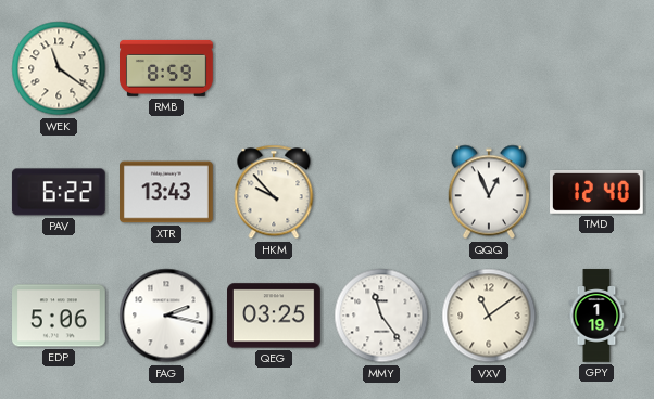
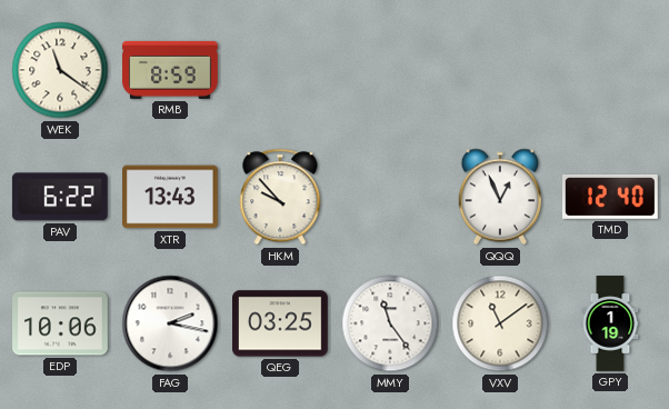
EDP: 5:06 -> 10:06
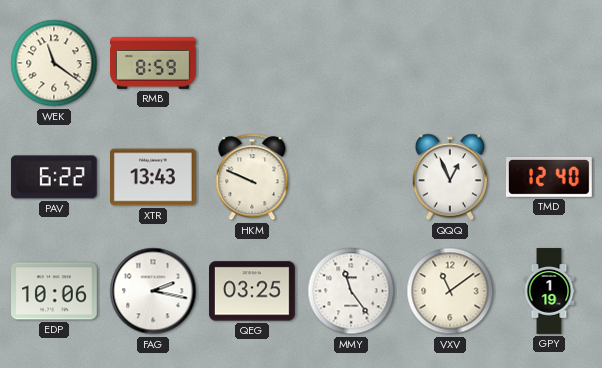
HKM: 9:53 -> 9:49
